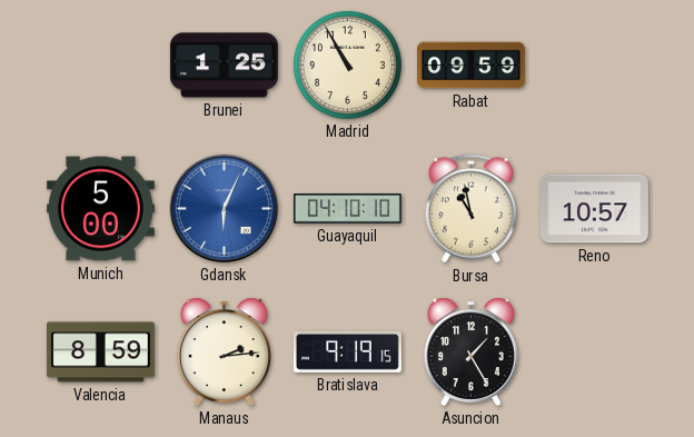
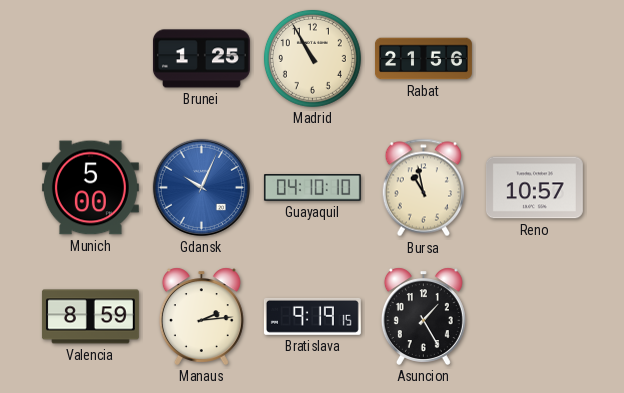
Rabat: 09:59 -> 21:56
Gdansk: 6:04 -> 10:04
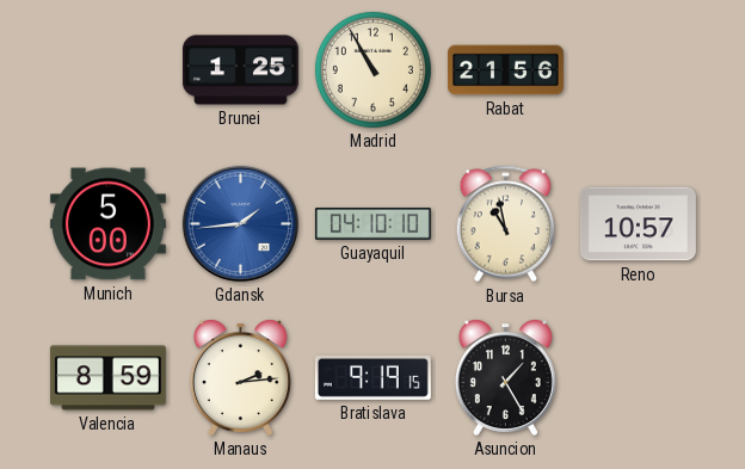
Gdansk: 10:04 -> 1:44
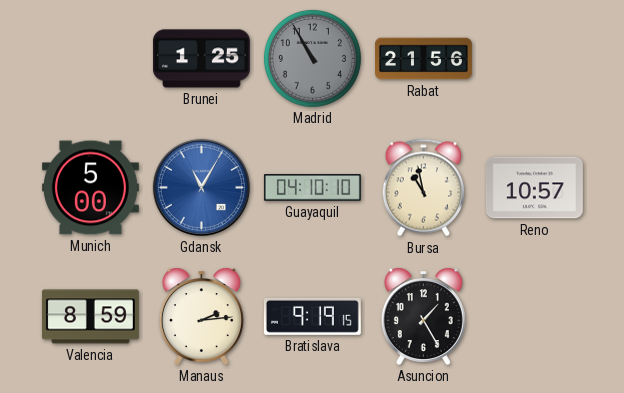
Madrid dial: cream -> grey
Gdansk: 1:44 -> 11:05
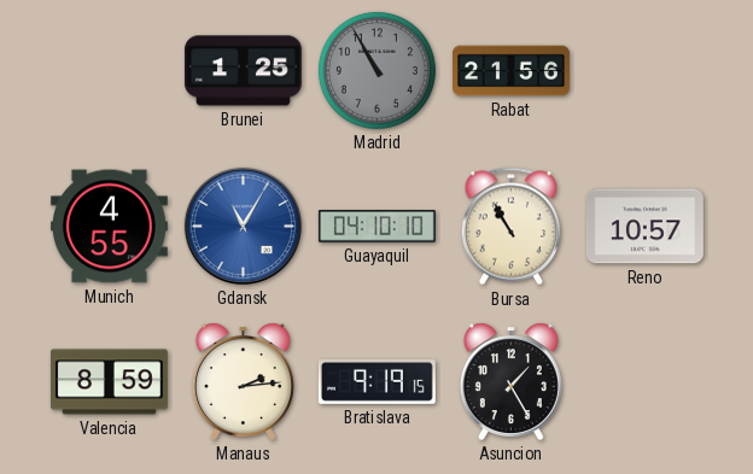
Munich: 5:00 -> 4:55
Bursa: 10:58 -> 10:55
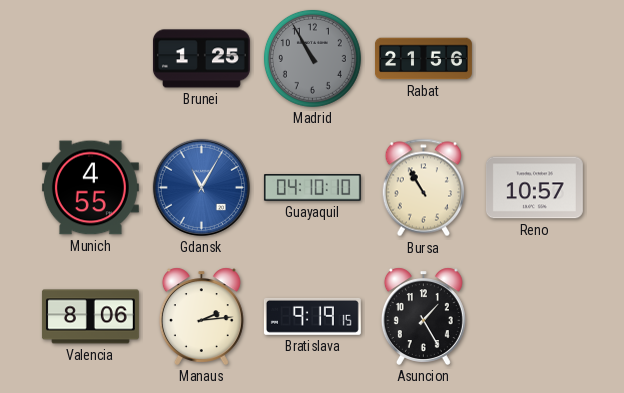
Valencia: 8:59 -> 8:06
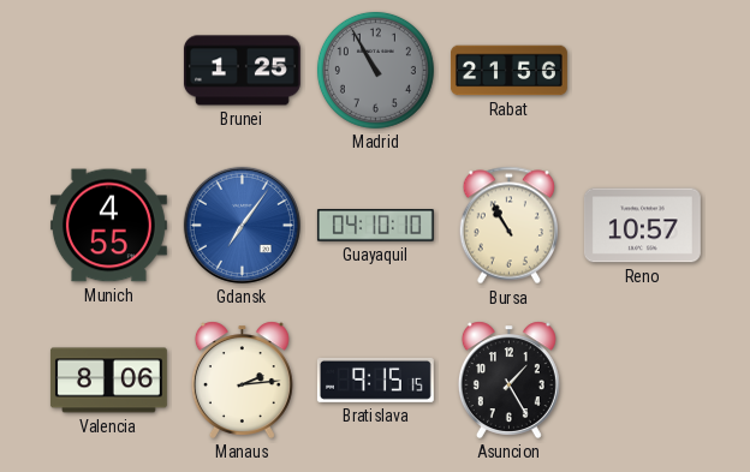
Gdansk: 11:05 -> 7:06
Bratislava: 9:19 -> 9:15
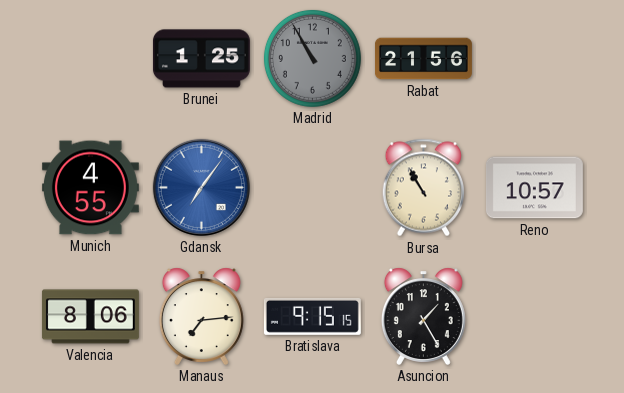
Guayaquil: 04:10 -> none
Manaus: 2:14 -> 7:14
